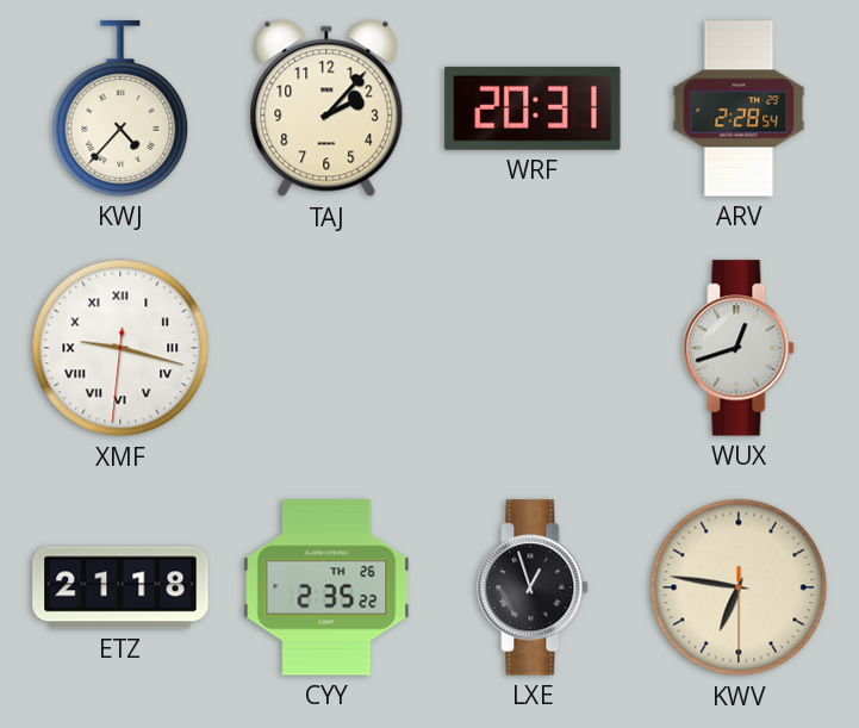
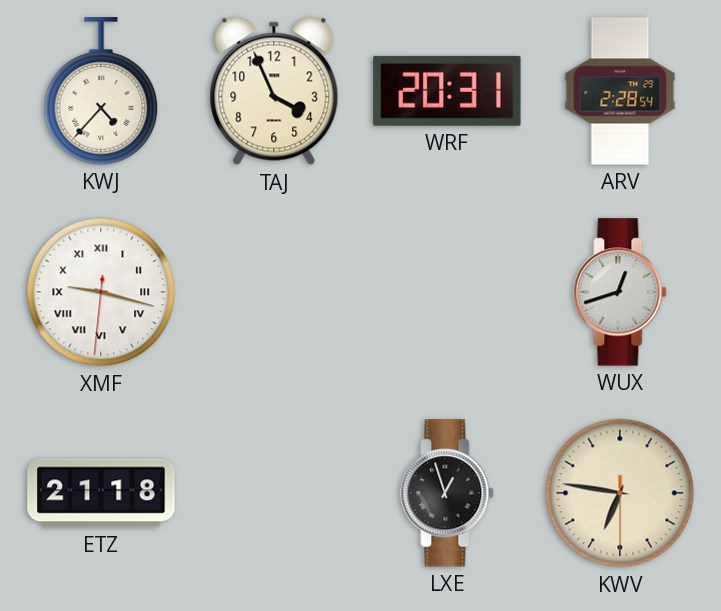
TAJ: 2:07 -> 3:56
CYY: 2:35 -> none
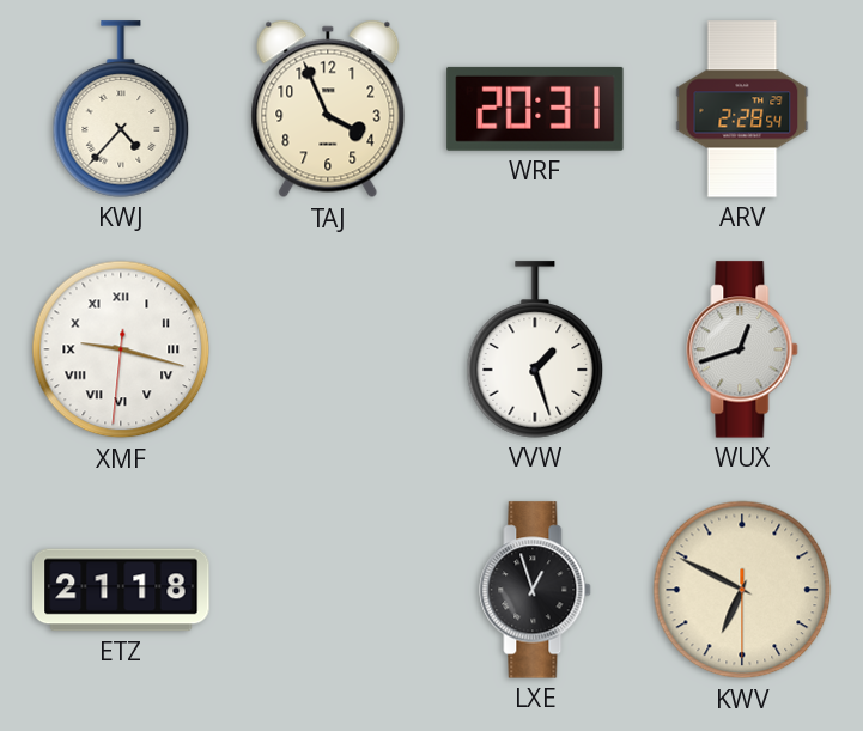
VVW: none -> 1:27
KWV: 6:46 -> 6:49
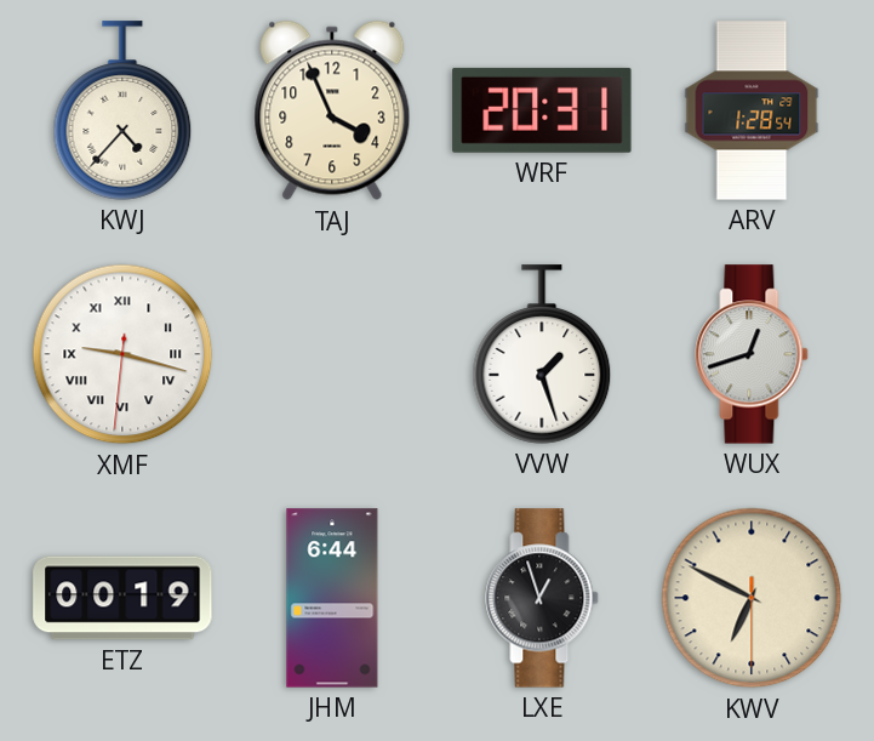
ARV: 2:28 -> 1:28
ETZ: 21:18 -> 00:19
JHM: none -> 6:44
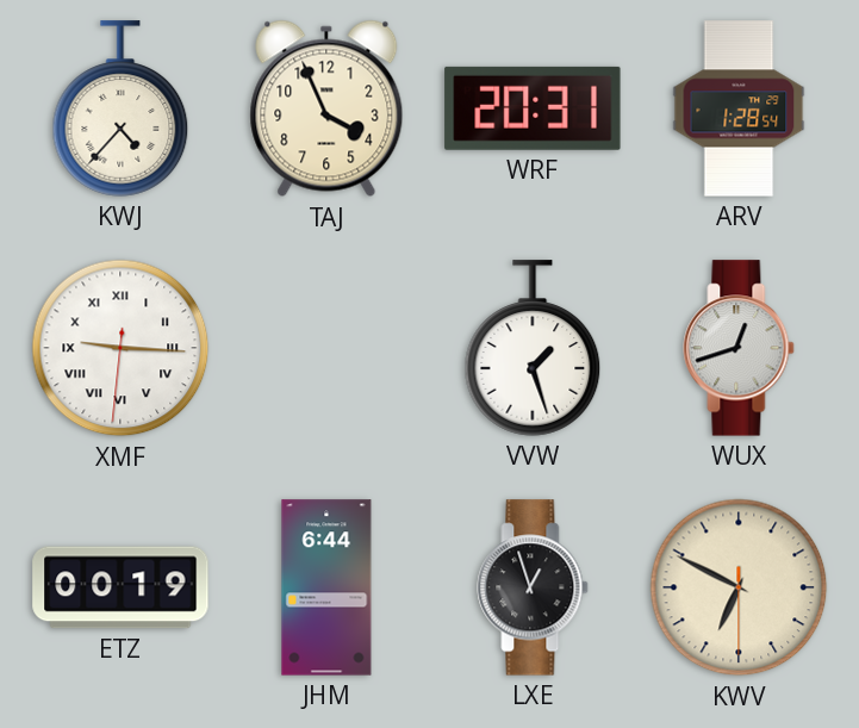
XMF: 9:17 -> 9:15
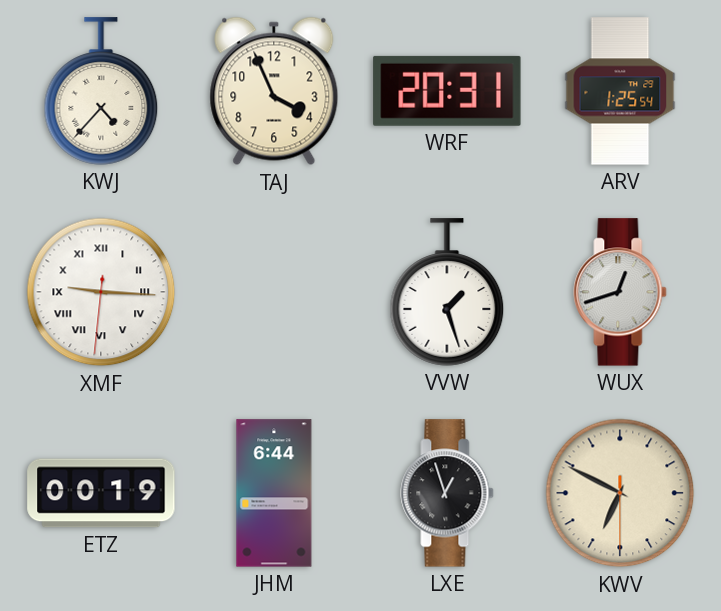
ARV: 1:28 -> 1:25
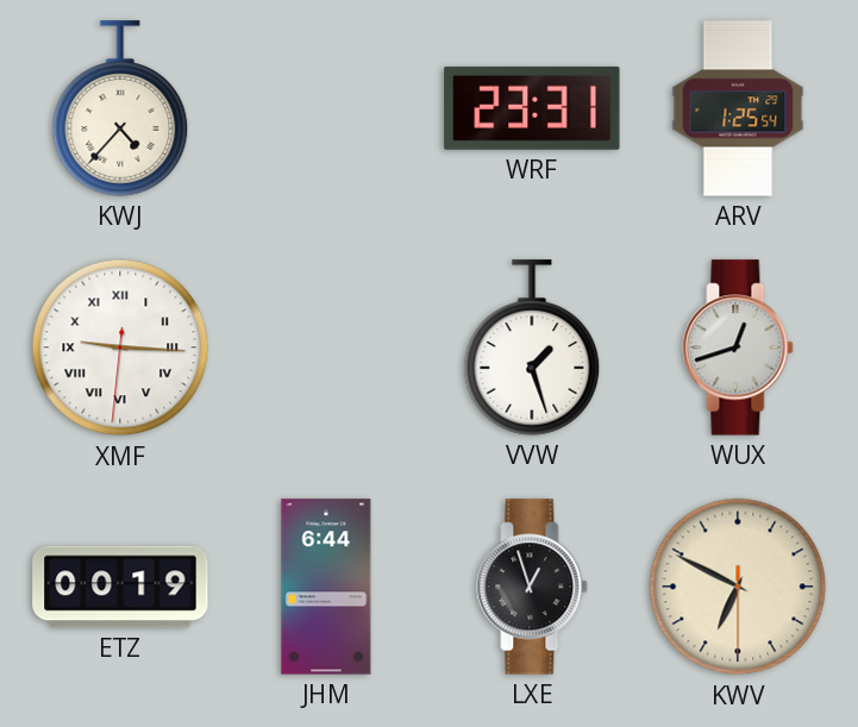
TAJ: 3:56 -> none
WRF: 20:31 -> 23:31
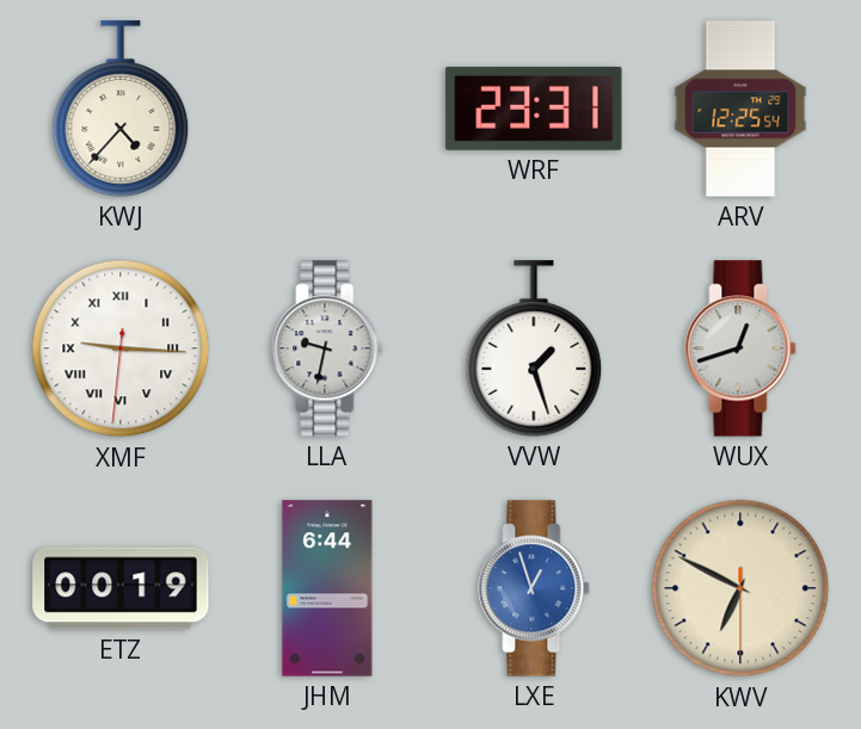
ARV: 1:25 -> 12:25
LLA: none -> 9:32
LXE dial: black -> blue
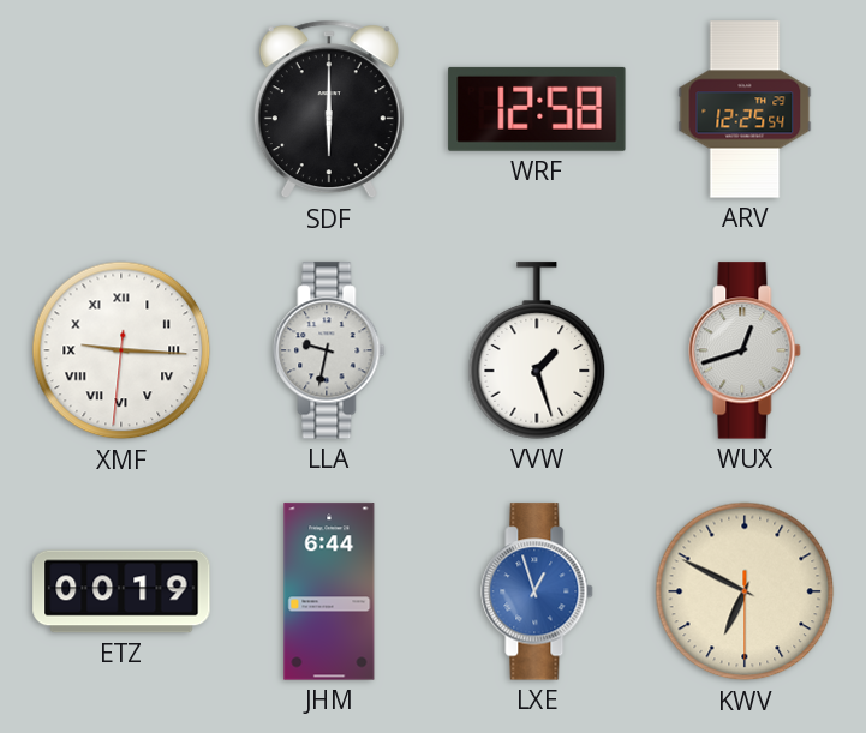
KWJ: 4:37 -> none
SDF: none -> 6:00
WRF: 23:31 -> 12:58
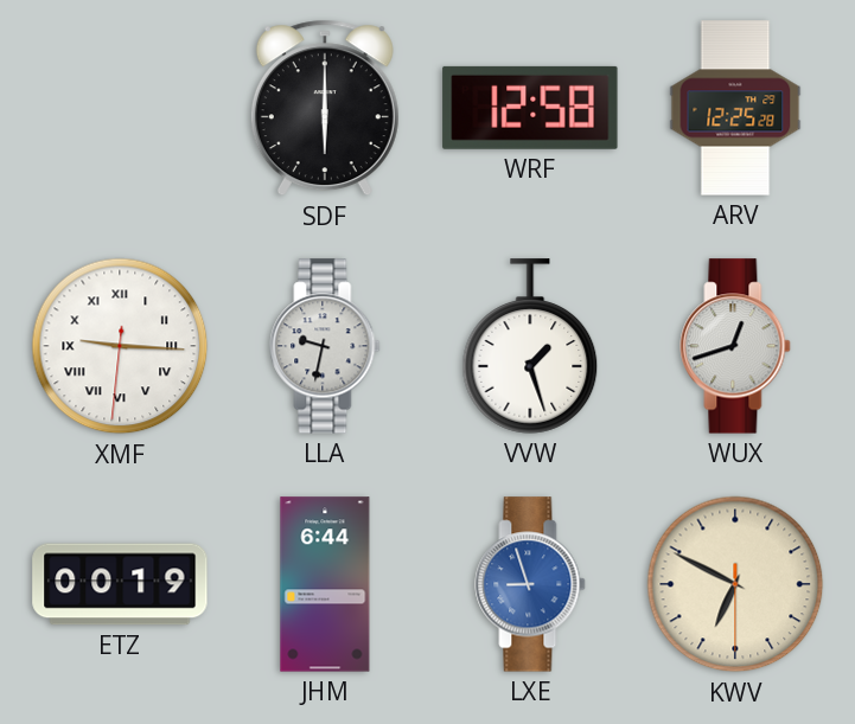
ARV: 12:25:54 -> 12:25:28
LXE: 12:57 -> 8:57
